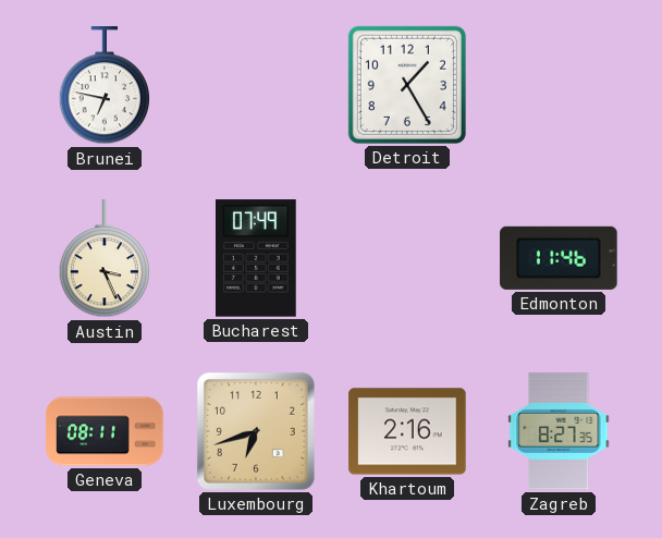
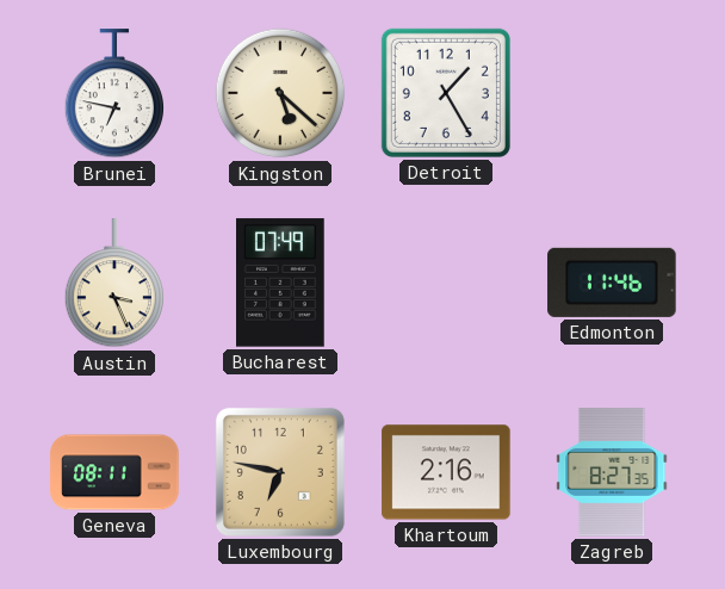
Kingston: none -> 5:22
Luxembourg: 6:42 -> 6:47
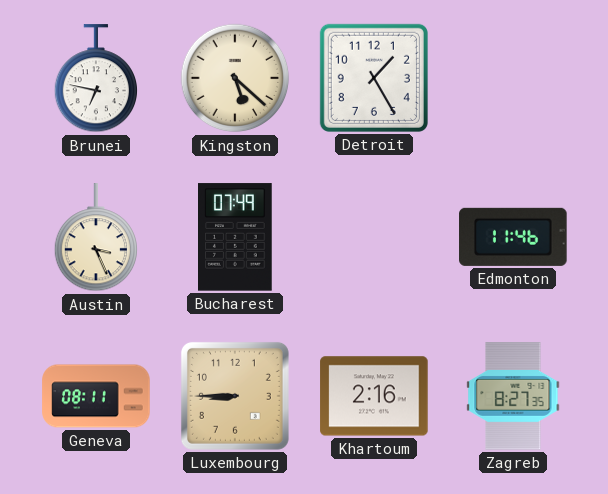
Luxembourg: 6:47 -> 8:45
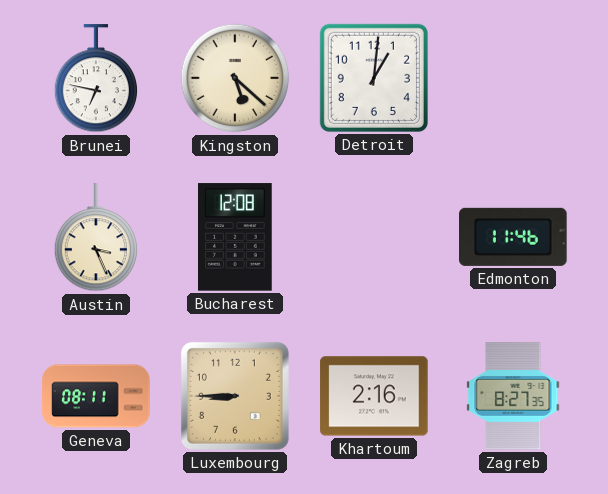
Detroit: 1:25 -> 1:01
Bucharest: 07:49 -> 12:08
